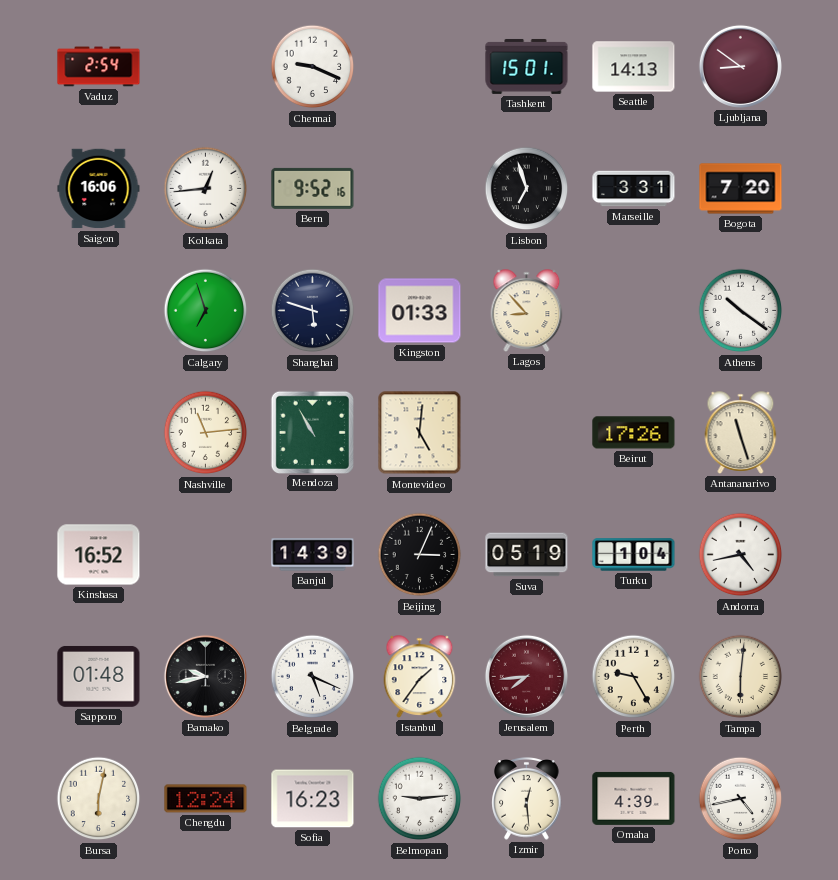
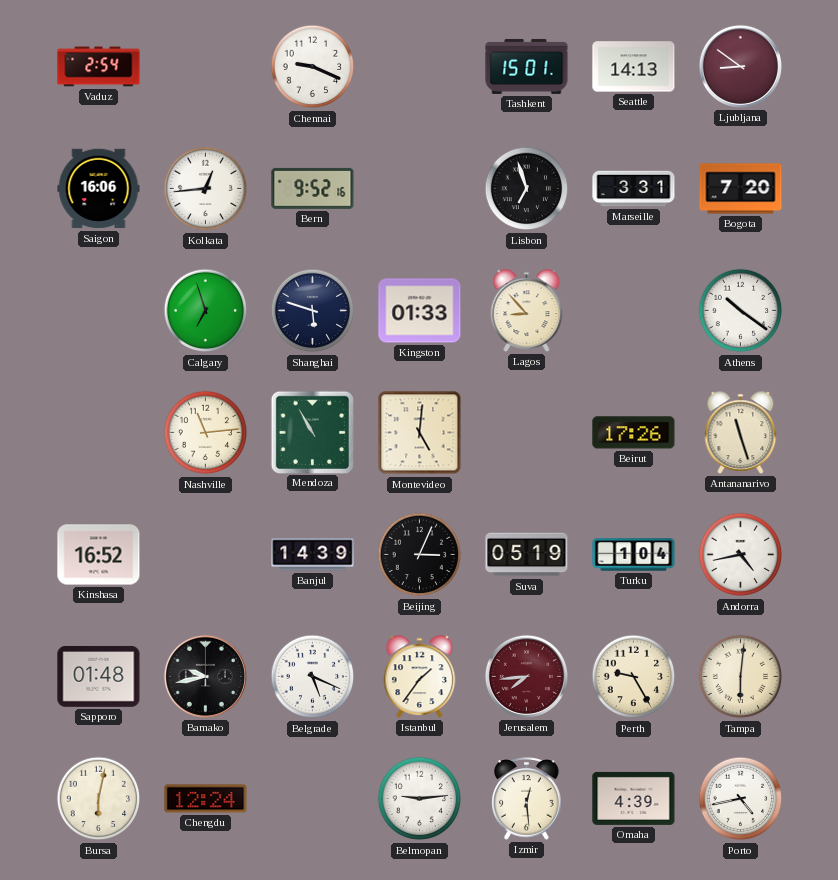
Sofia: 16:23 -> none
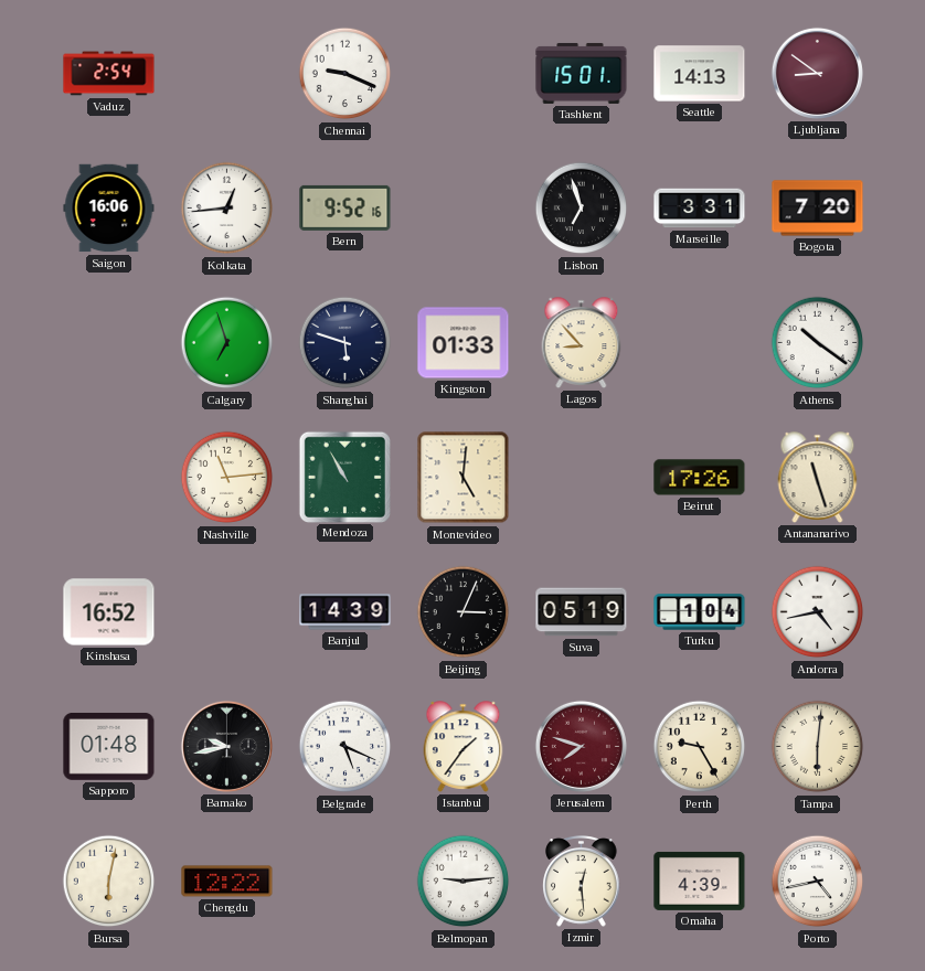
Jerusalem: 7:44 -> 7:48
Chengdu: 12:24 -> 12:22
